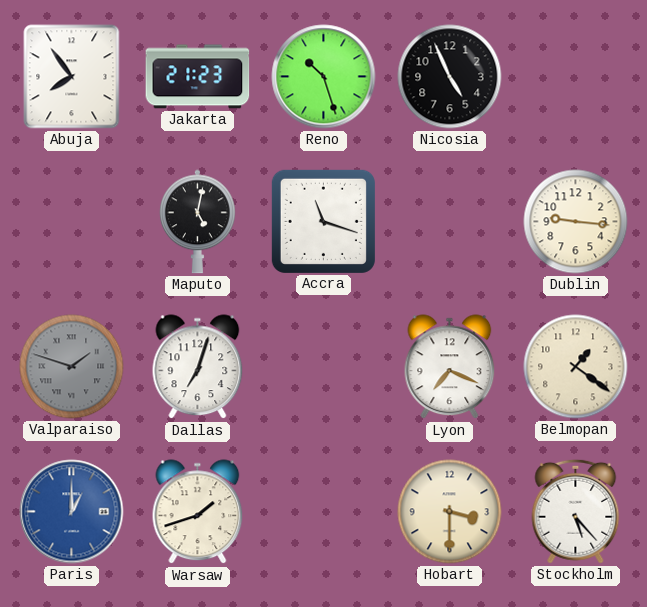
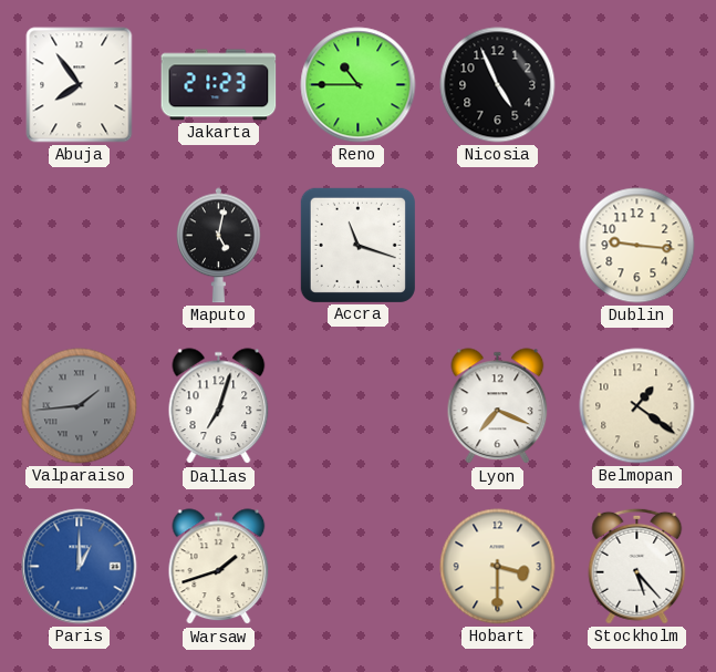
Reno: 10:27 -> 10:45
Valparaiso: 1:48 -> 1:44
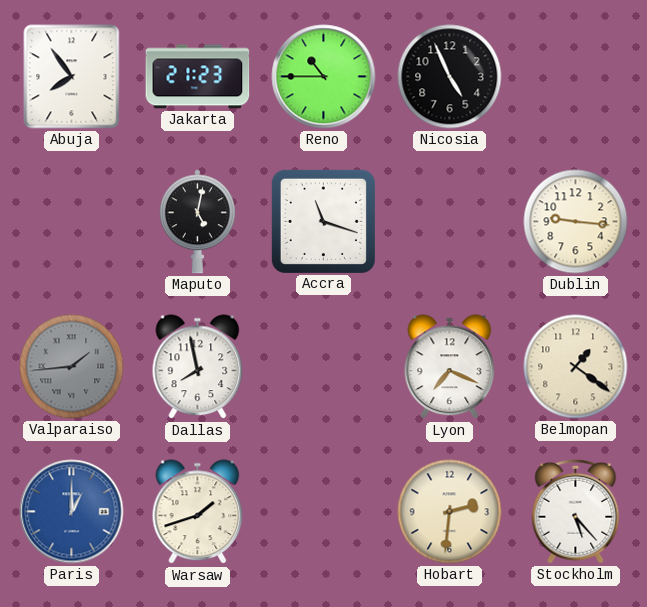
Dallas: 7:03 -> 7:58
Hobart: 3:30 -> 2:31
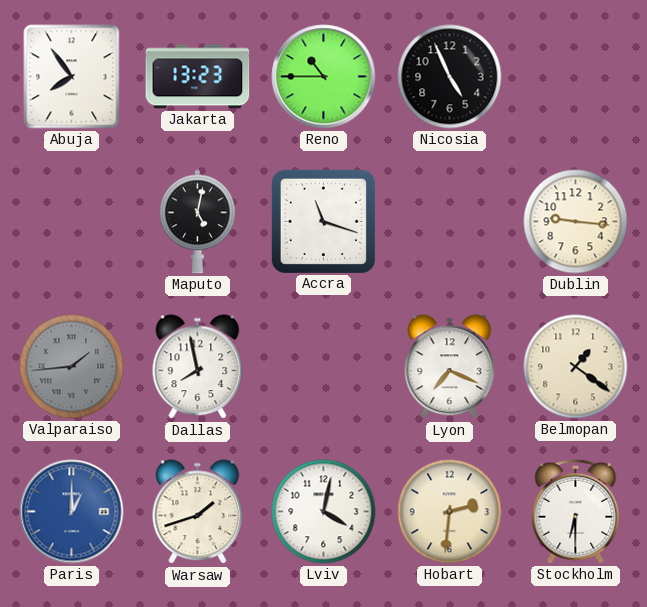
Jakarta: 21:23 -> 13:23
Lviv: none -> 4:02
Stockholm: 5:23 -> 6:30
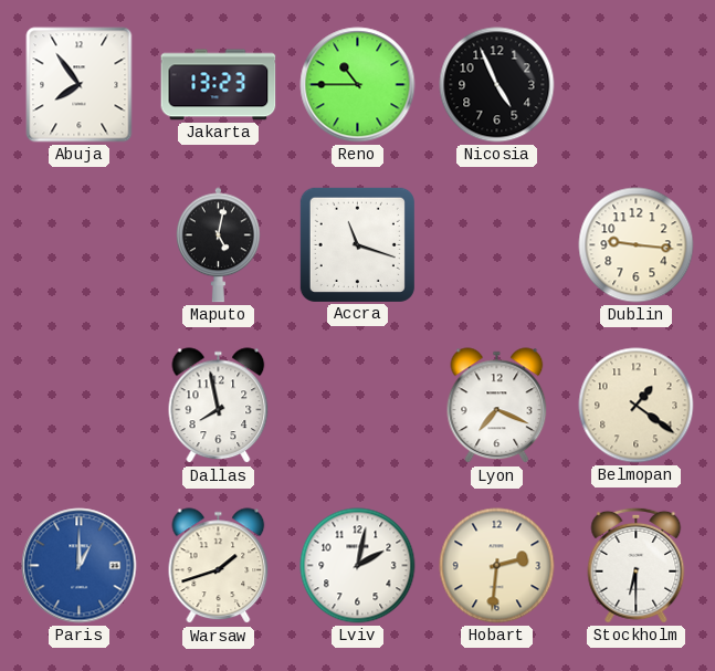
Valparaiso: 1:44 -> none
Lviv: 4:02 -> 2:02
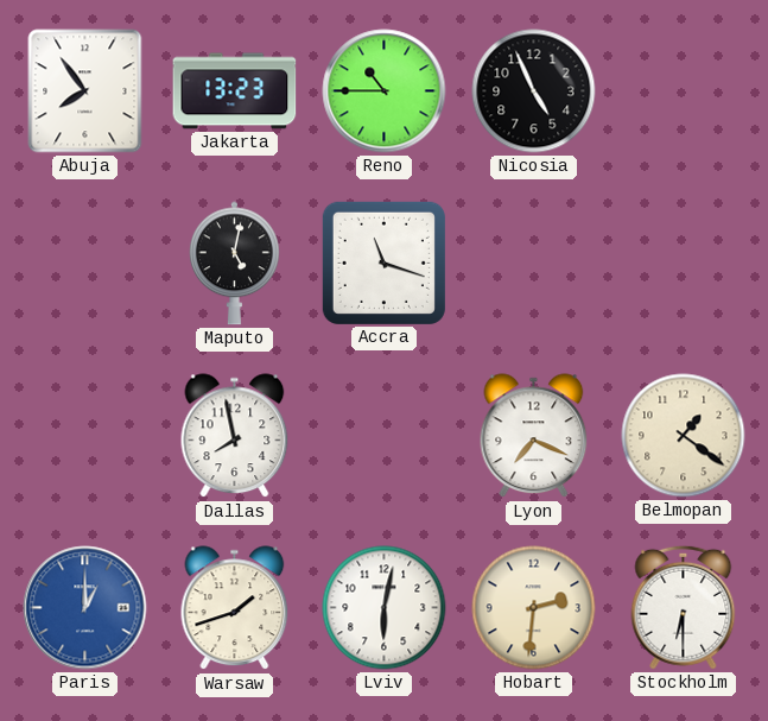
Dublin: 9:16 -> none
Lviv: 2:02 -> 6:02
